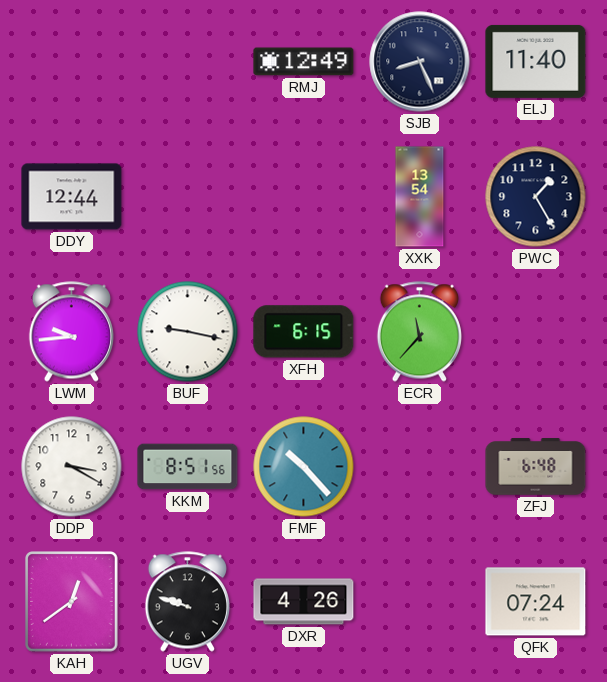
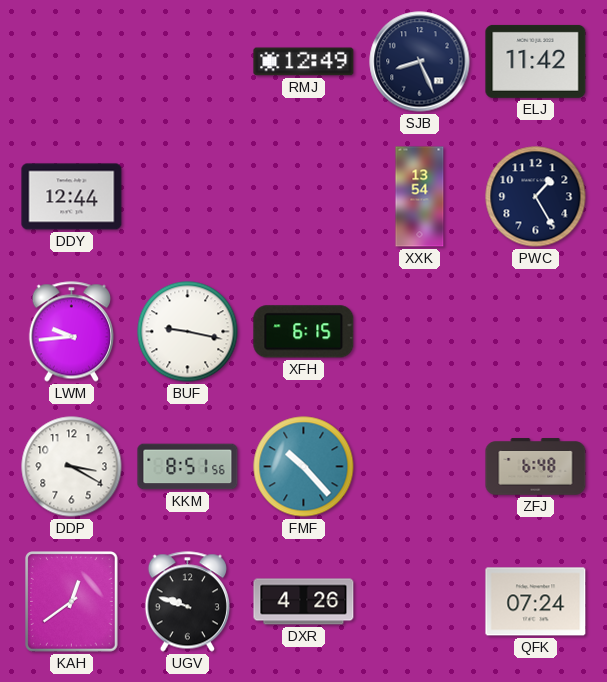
ELJ: 11:40 -> 11:42
ECR: 11:37 -> none
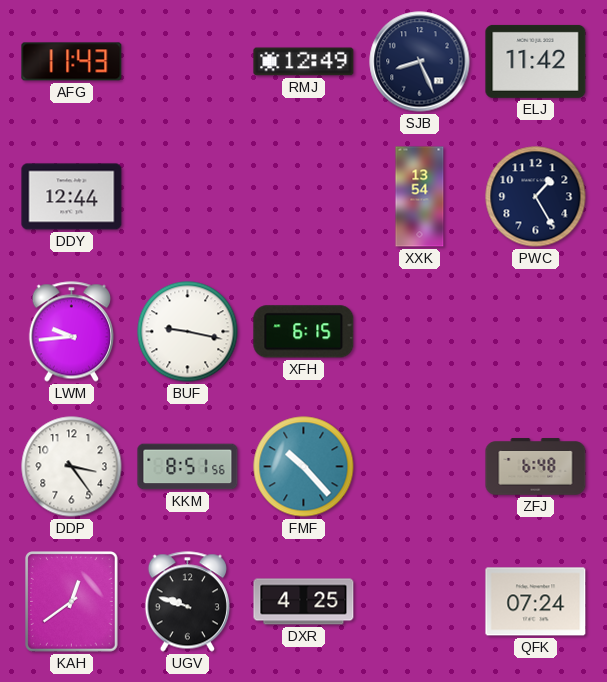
AFG: none -> 11:43
DDP: 3:20 -> 3:24
DXR: 4:26 -> 4:25
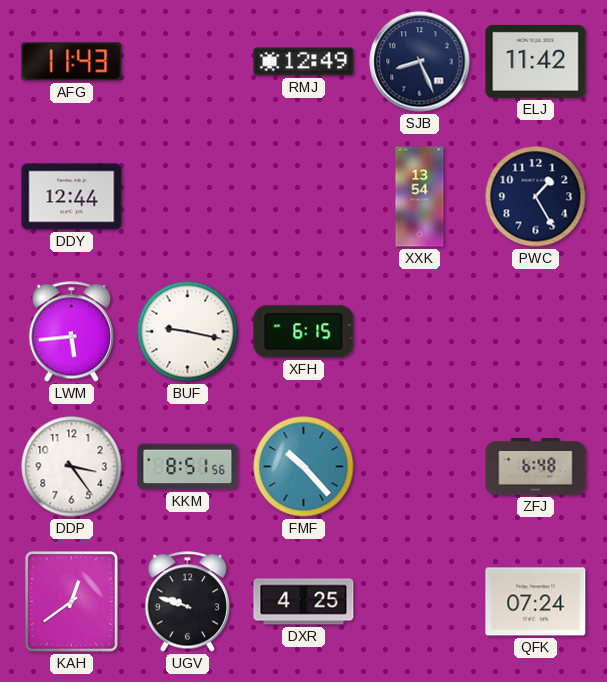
LWM: 9:44 -> 5:44
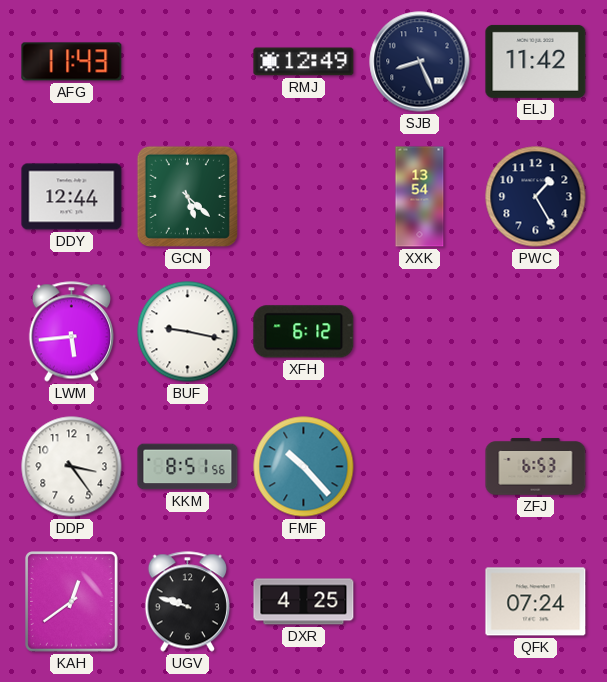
GCN: none -> 5:22
XFH: 6:15 -> 6:12
ZFJ: 6:48 -> 6:53
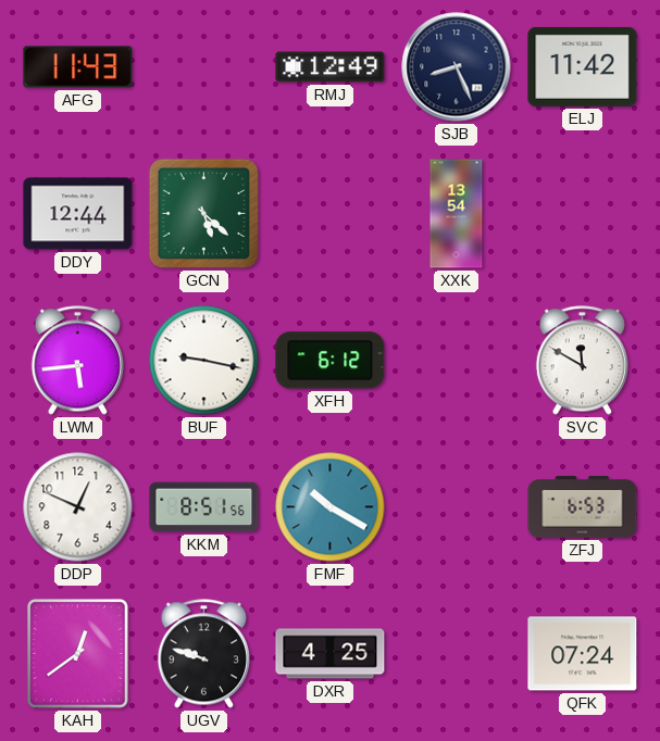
PWC: 1:25 -> none
SVC: none -> 11:50
DDP: 3:24 -> 12:49
FMF: 10:23 -> 10:20
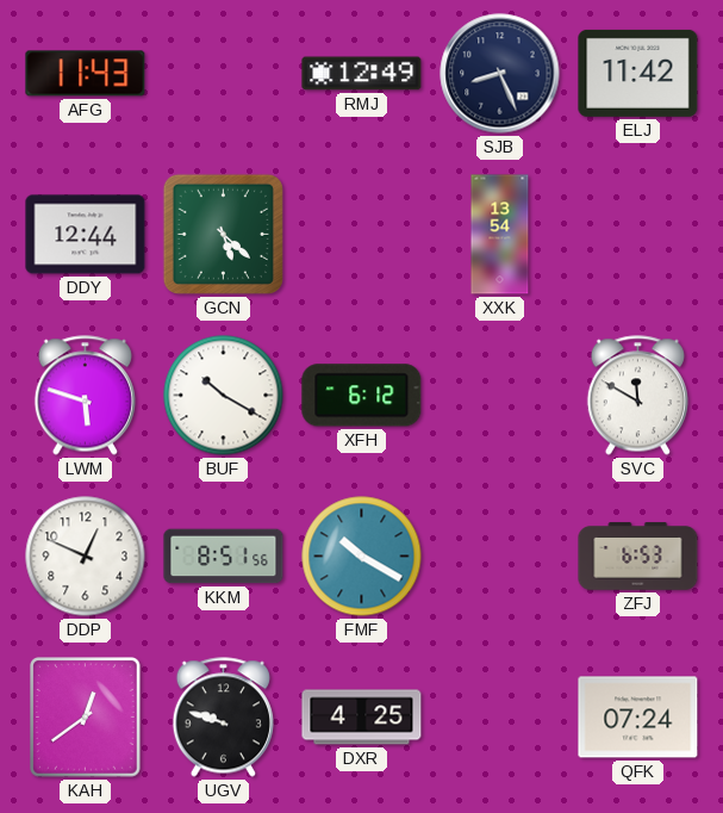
LWM: 5:44 -> 5:48
BUF: 9:17 -> 10:20
